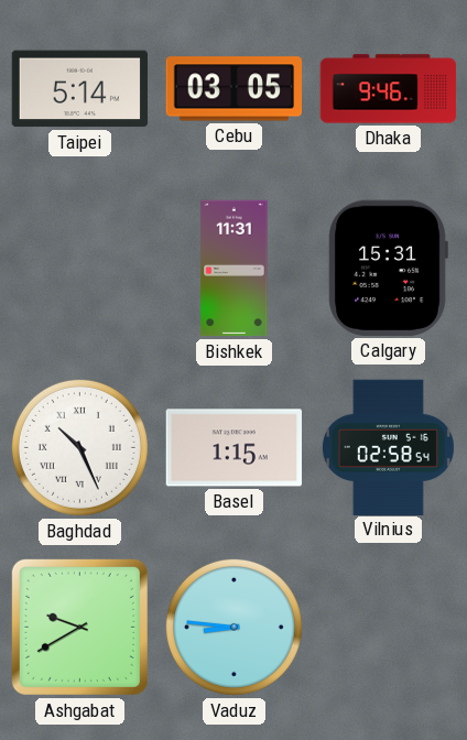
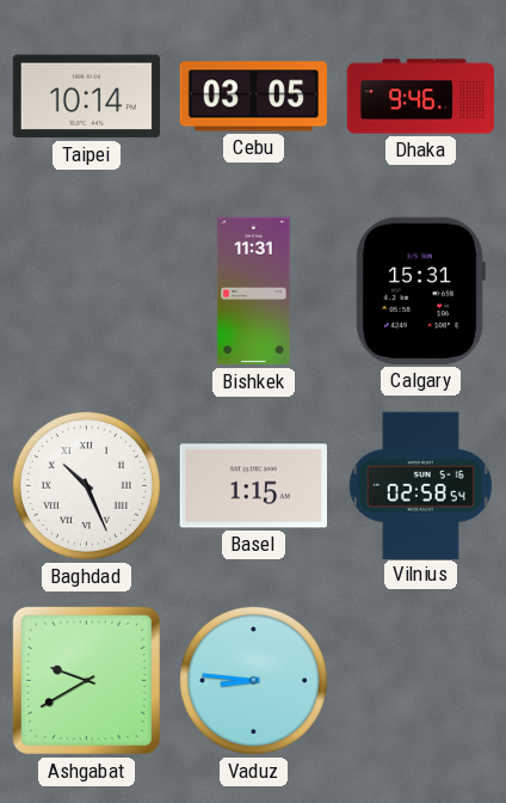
Taipei: 5:14 -> 10:14
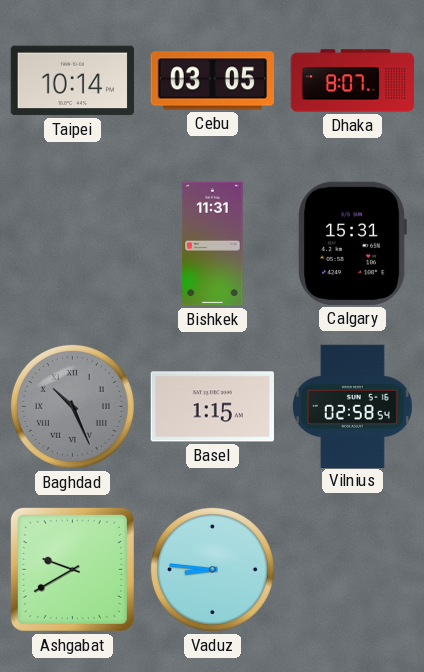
Dhaka: 9:46 -> 8:07
Baghdad dial: white -> grey
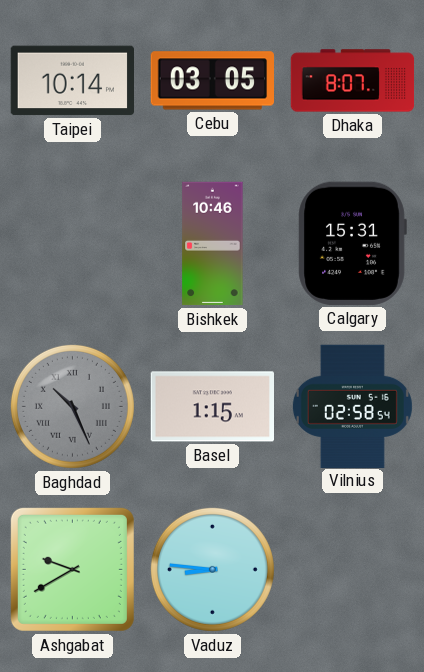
Bishkek: 11:31 -> 10:46
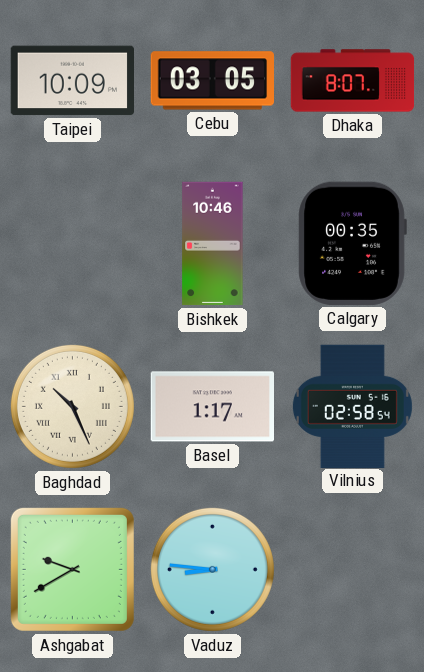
Taipei: 10:14 -> 10:09
Calgary: 15:31 -> 00:35
Baghdad dial: grey -> cream
Basel: 1:15 -> 1:17
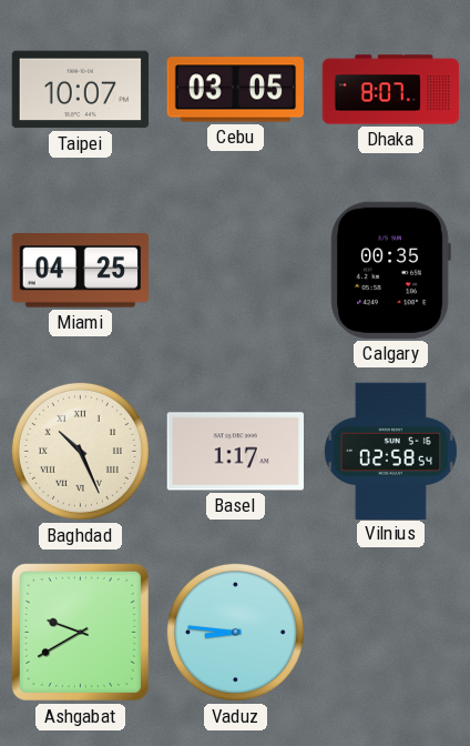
Taipei: 10:09 -> 10:07
Miami: none -> 04:25
Bishkek: 10:46 -> none
